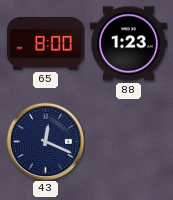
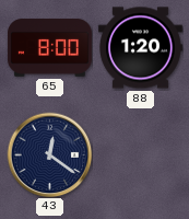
88: 1:23 -> 1:20
43: 12:19 -> 12:21
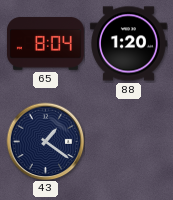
65: 8:00 -> 8:04
43: 12:21 -> 1:21
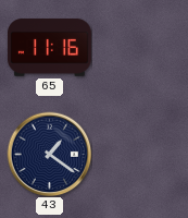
65: 8:04 -> 11:16
88: 1:20 -> none
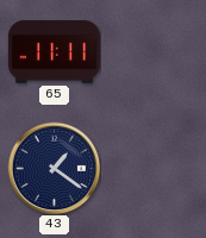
65: 11:16 -> 11:11
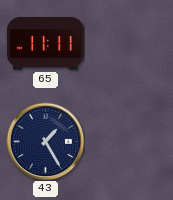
43: 1:21 -> 1:25
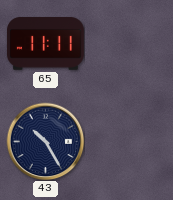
43: 1:25 -> 10:25
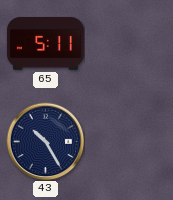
65: 11:11 -> 5:11
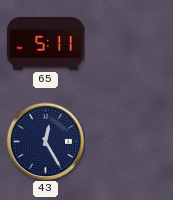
43: 10:25 -> 12:25
